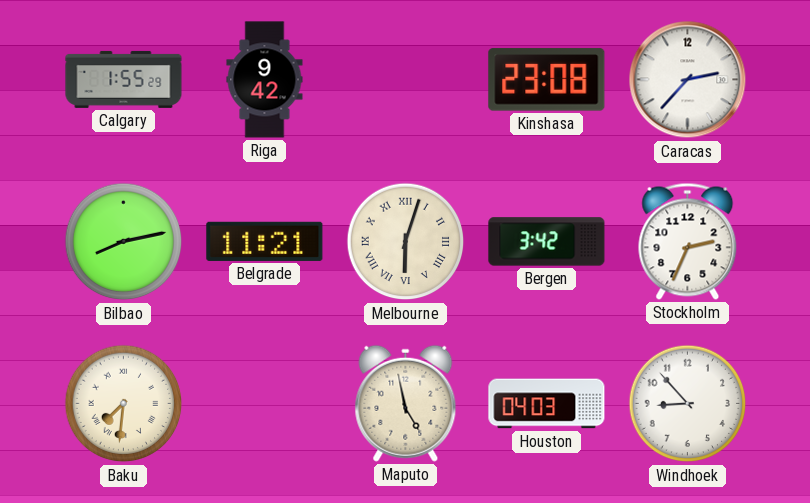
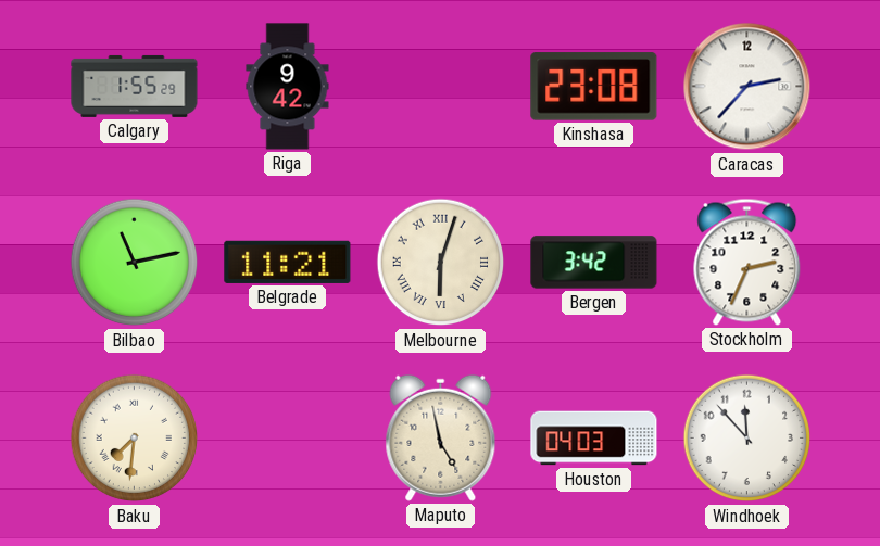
Bilbao: 8:13 -> 11:13
Windhoek: 8:53 -> 11:53
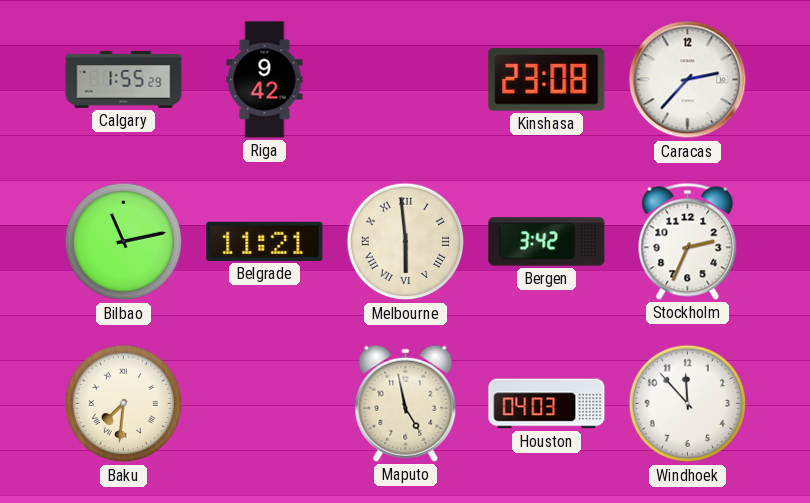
Melbourne: 6:03 -> 5:59
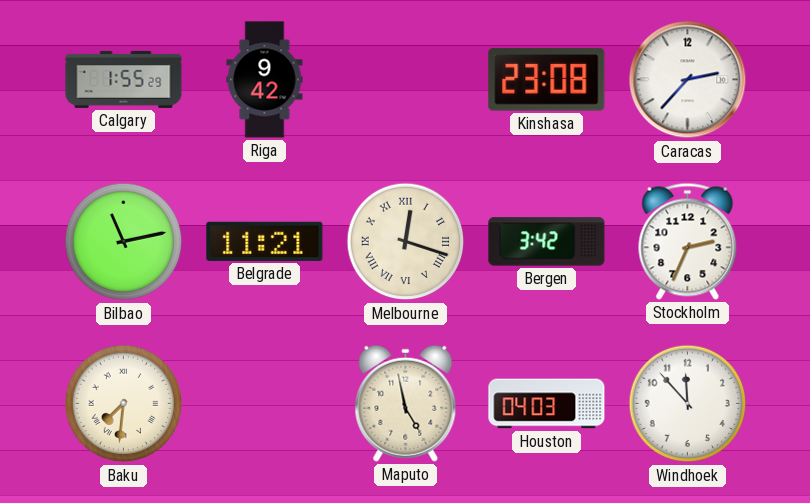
Melbourne: 5:59 -> 12:18
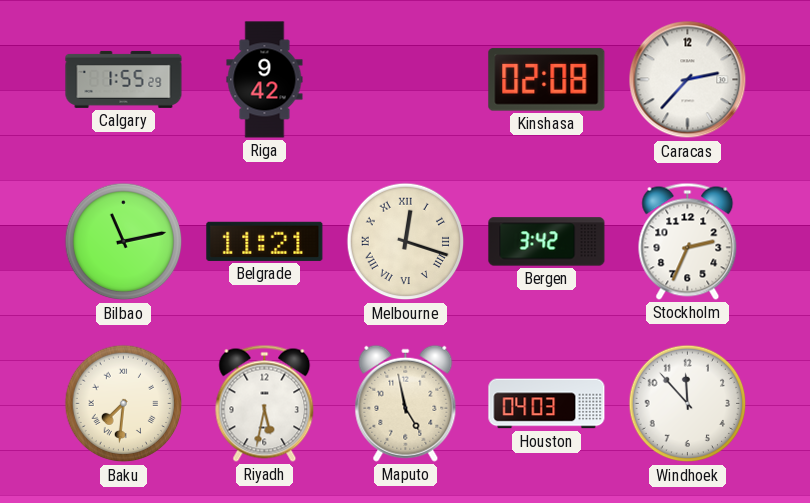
Kinshasa: 23:08 -> 02:08
Riyadh: none -> 5:32
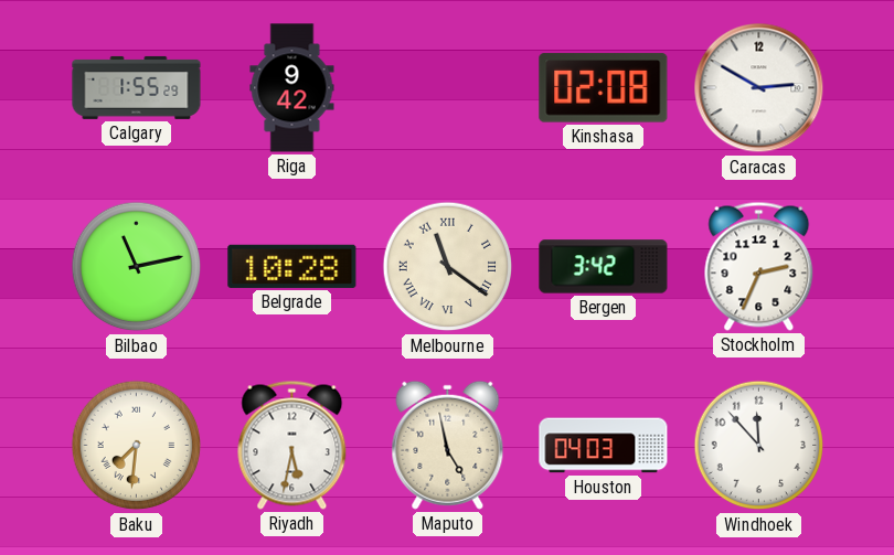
Caracas: 2:37 -> 2:50
Belgrade: 11:21 -> 10:28
Melbourne: 12:18 -> 11:21
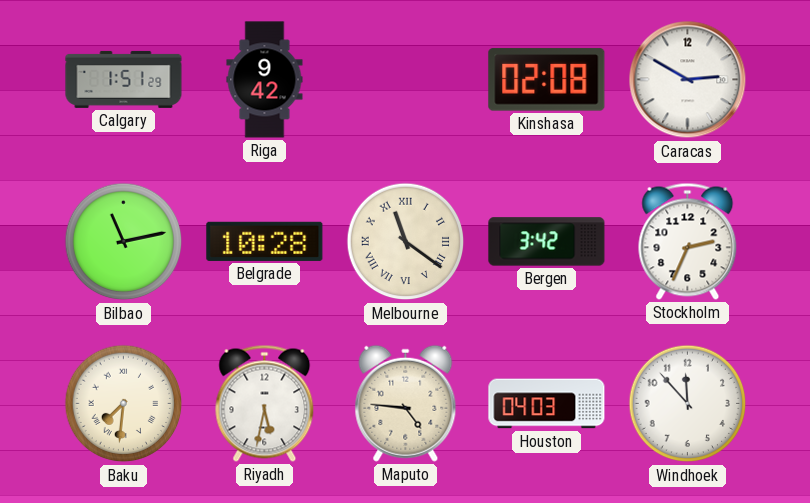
Calgary: 1:55 -> 1:51
Maputo: 4:58 -> 4:46
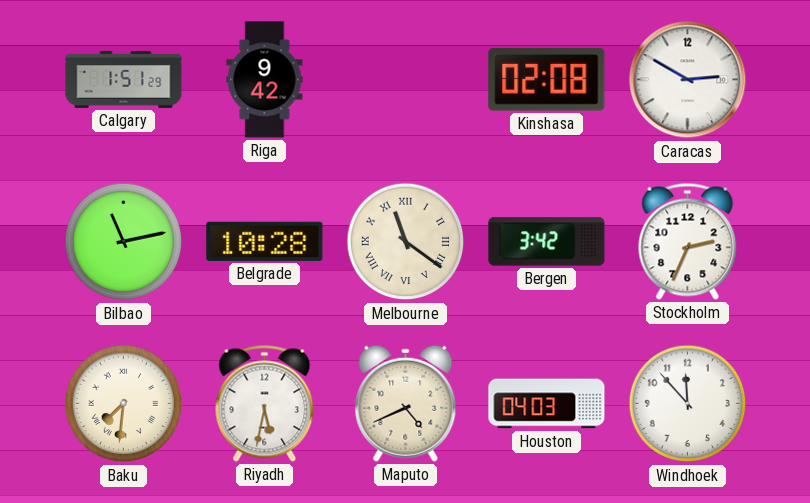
Maputo: 4:46 -> 4:41
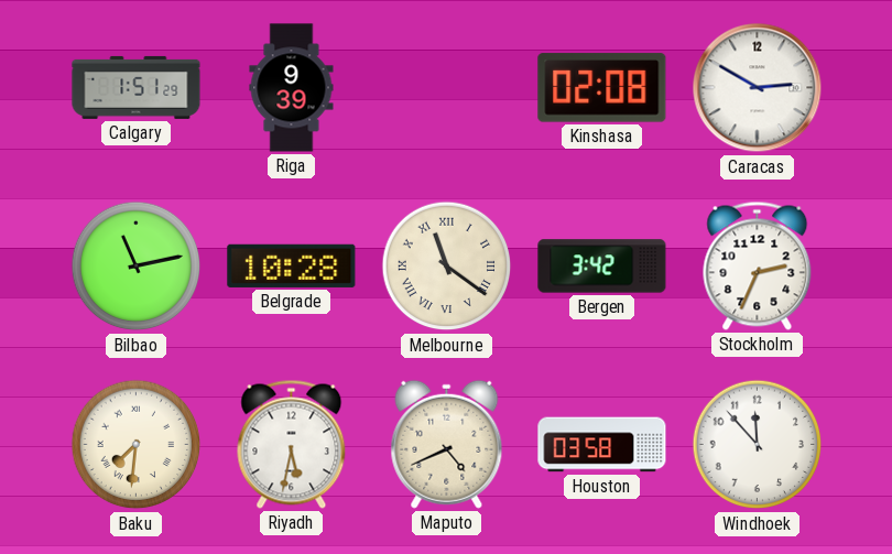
Riga: 9:42 -> 9:39
Houston: 04:03 -> 03:58
